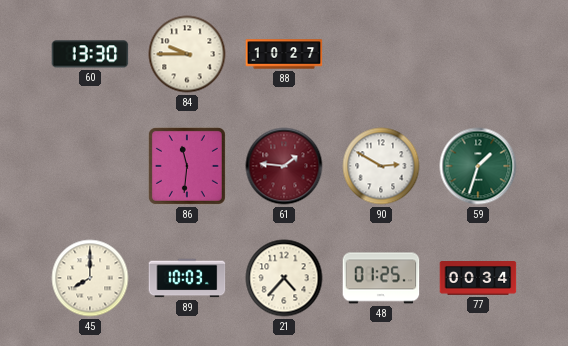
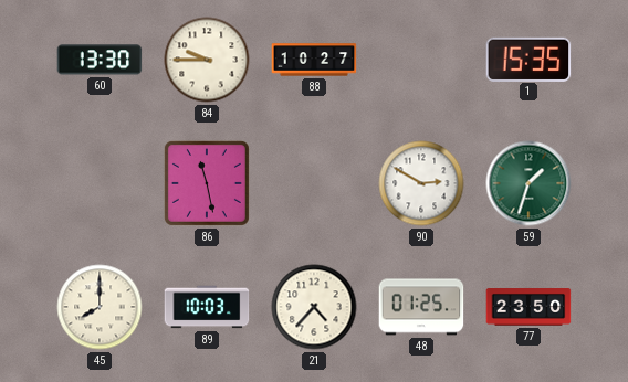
1: none -> 15:35
86: 11:31 -> 11:28
61: 1:46 -> none
77: 00:34 -> 23:50
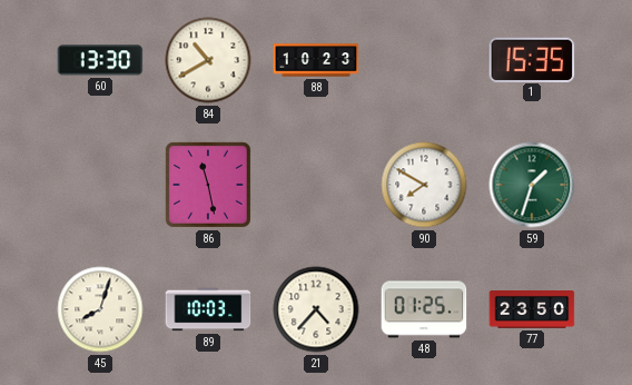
84: 9:45 -> 10:40
88: 10:27 -> 10:23
90: 2:50 -> 7:50
45: 8:00 -> 8:03
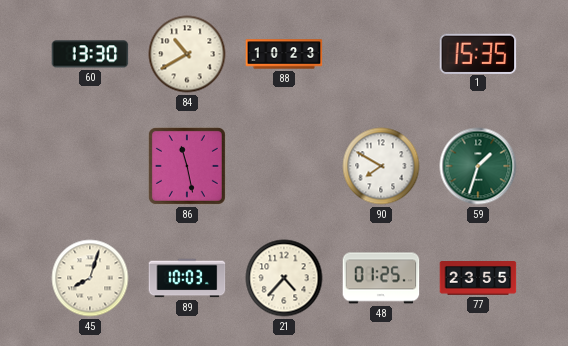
77: 23:50 -> 23:55
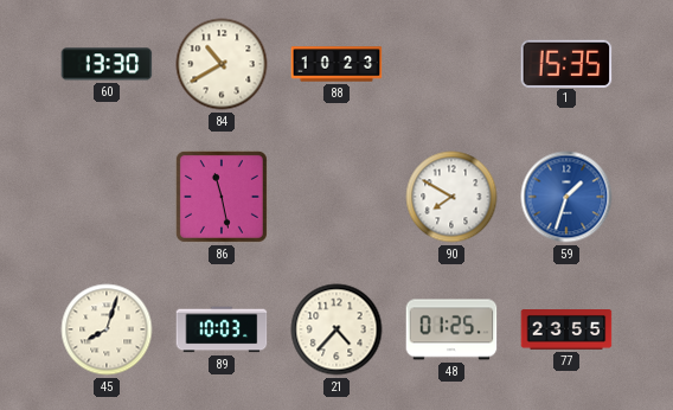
59 dial: green -> blue
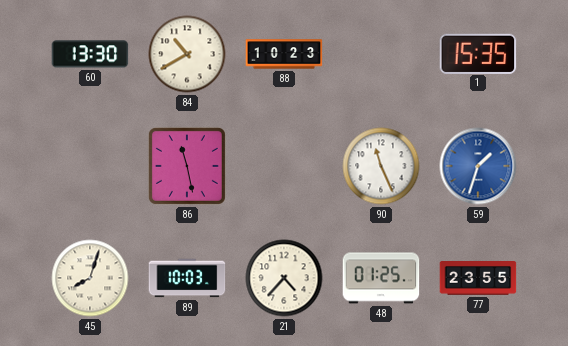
90: 7:50 -> 11:26
